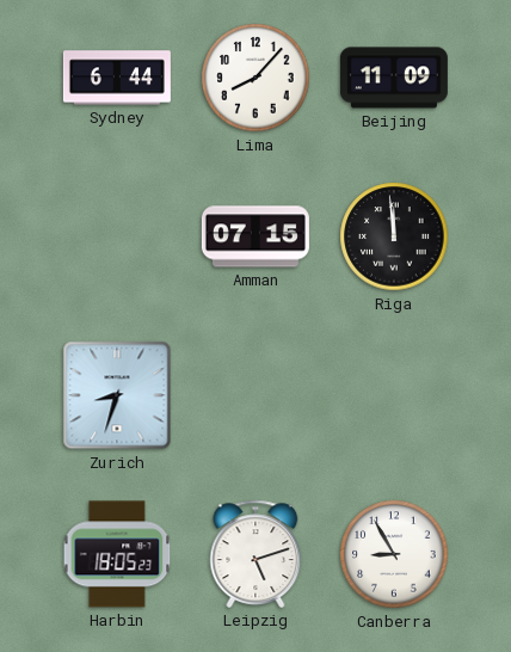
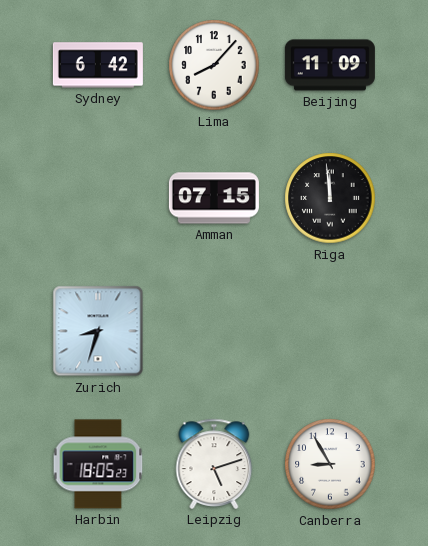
Sydney: 6:44 -> 6:42
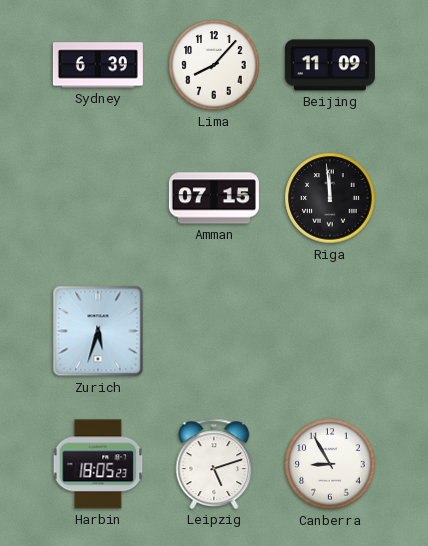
Sydney: 6:42 -> 6:39
Zurich: 8:33 -> 5:33
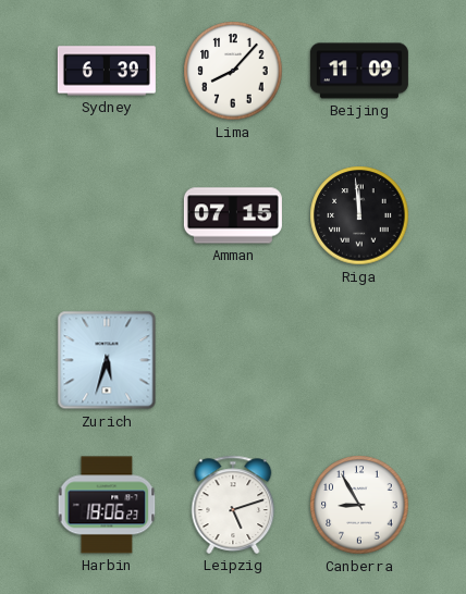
Harbin: 18:05 -> 18:06
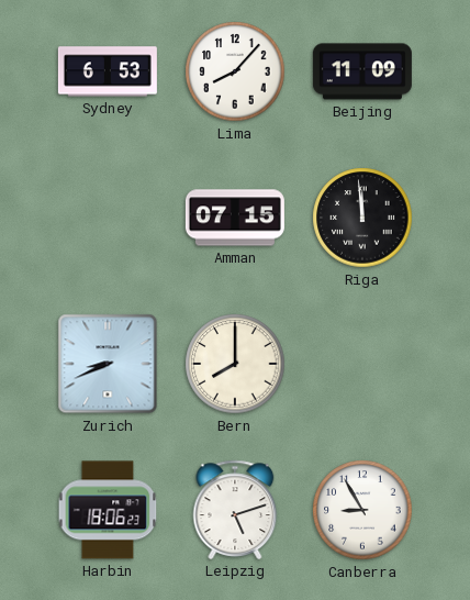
Sydney: 6:39 -> 6:53
Zurich: 5:33 -> 8:41
Bern: none -> 8:00
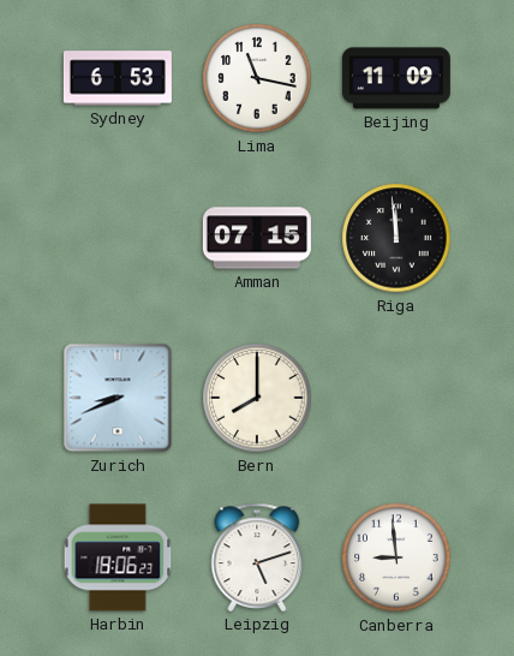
Lima: 8:07 -> 11:17
Canberra: 8:55 -> 8:59
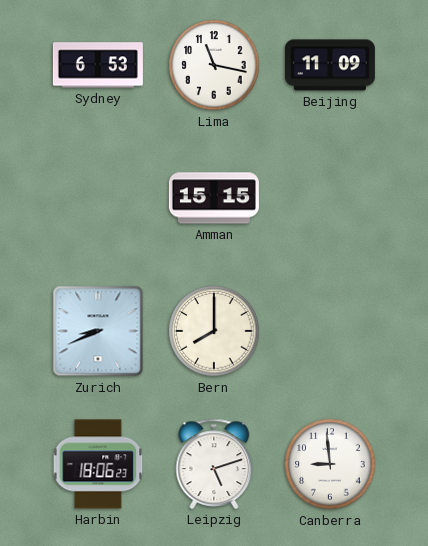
Amman: 07:15 -> 15:15
Riga: 11:59 -> none
